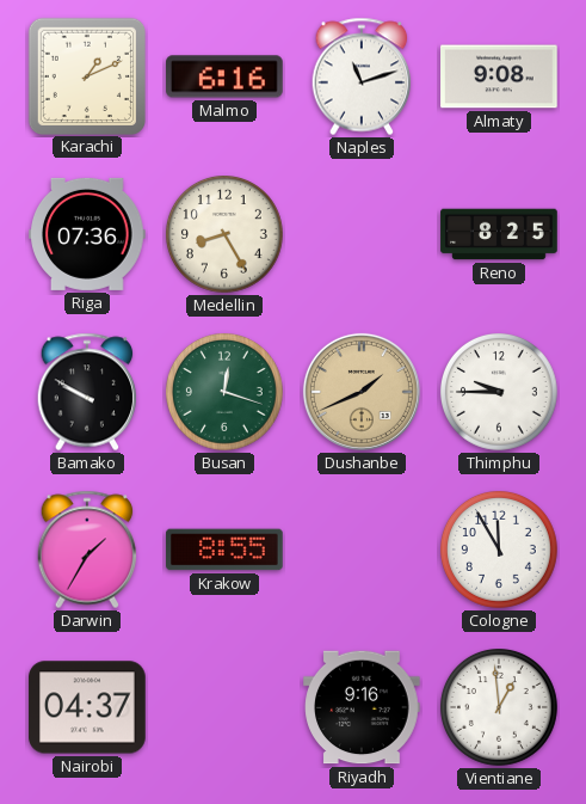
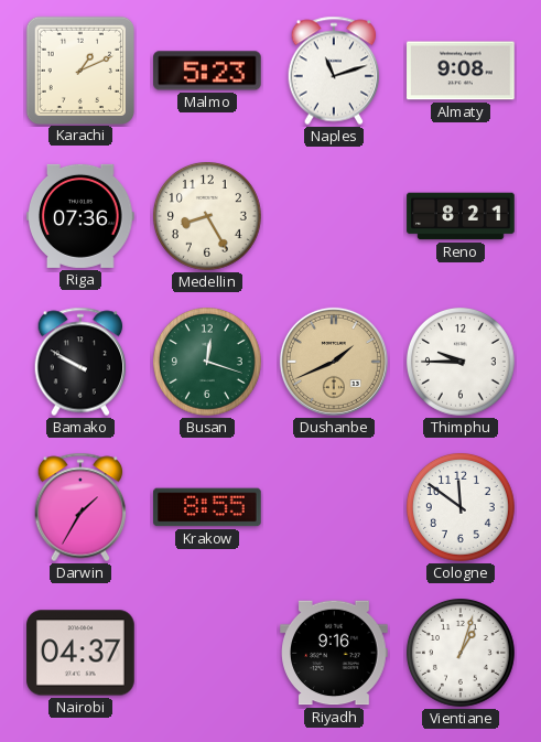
Malmo: 6:16 -> 5:23
Reno: 8:25 -> 8:21
Cologne: 11:55 -> 11:51
Vientiane: 12:59 -> 1:03
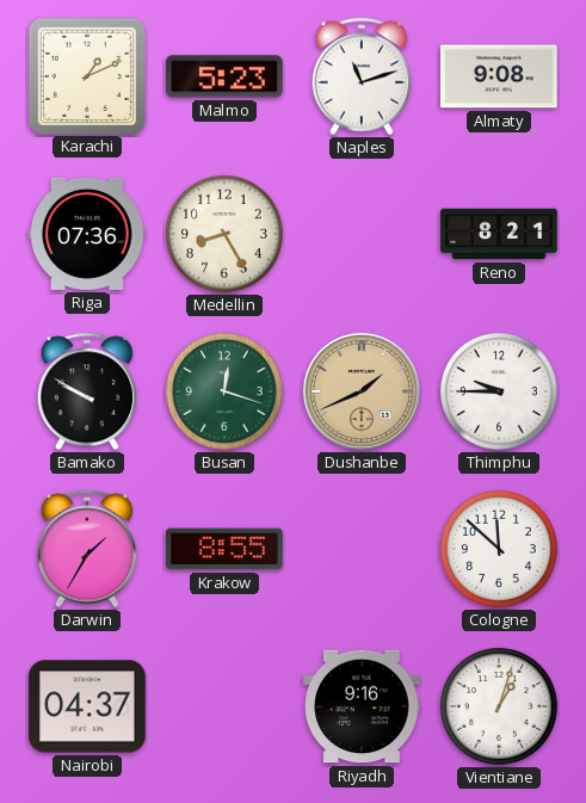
Cologne: 11:51 -> 11:52
